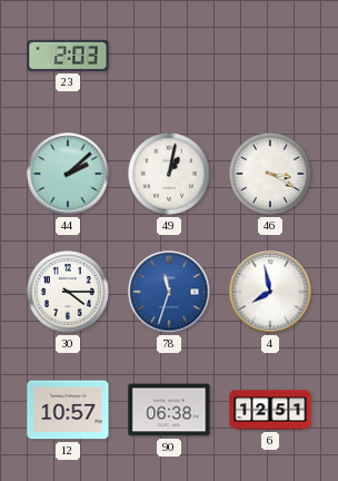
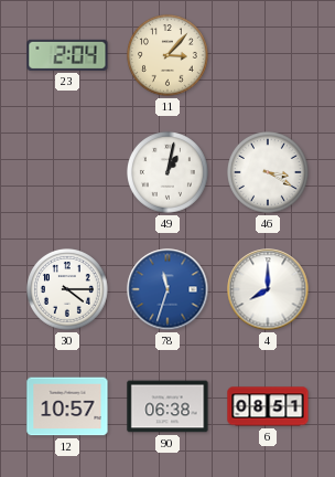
23: 2:03 -> 2:04
11: none -> 3:07
44: 2:08 -> none
4: 7:58 -> 8:00
6: 12:51 -> 08:51
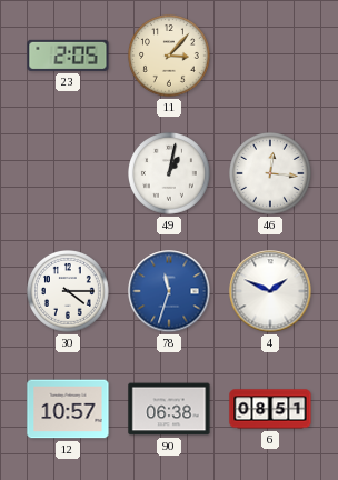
23: 2:04 -> 2:05
46: 3:20 -> 12:16
4: 8:00 -> 1:49
